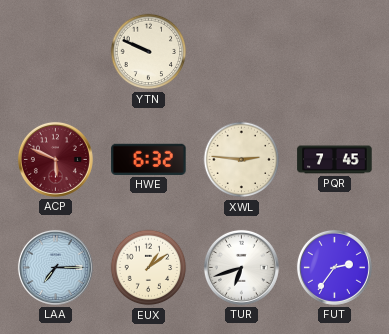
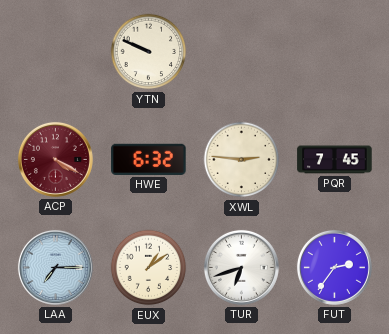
ACP: 5:49 -> 4:20
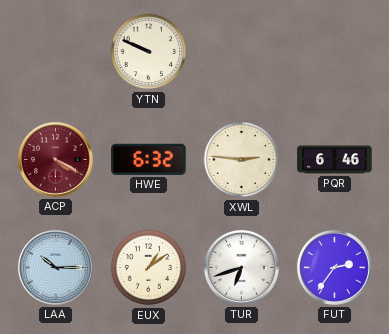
PQR: 7:45 -> 6:46
LAA: 7:15 -> 10:15
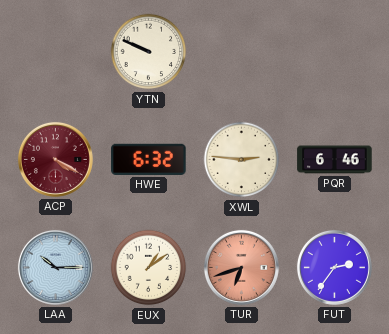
TUR dial: white -> salmon
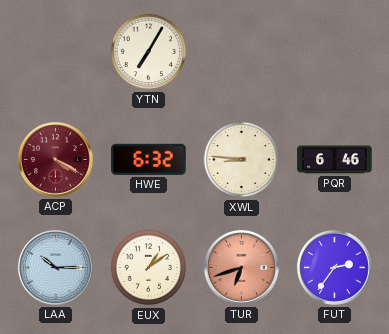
YTN: 9:49 -> 7:05
XWL: 2:46 -> 8:46
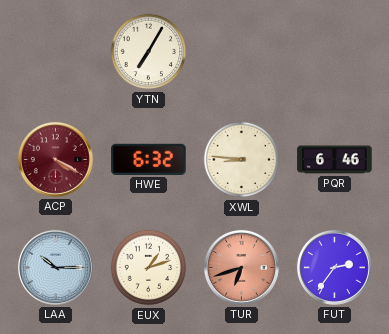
EUX: 1:09 -> 1:12
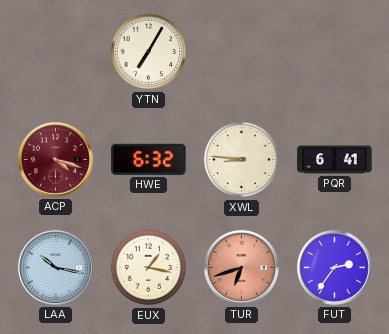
ACP: 4:20 -> 4:18
PQR: 6:46 -> 6:41
LAA: 10:15 -> 10:17
EUX: 1:12 -> 1:17
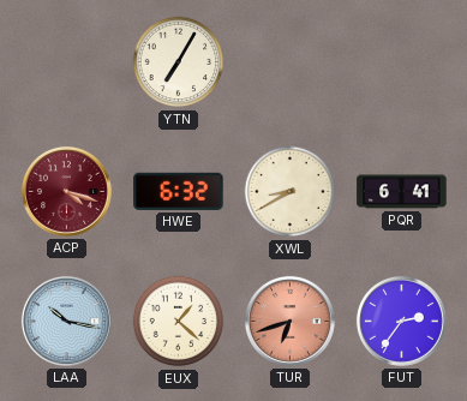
XWL: 8:46 -> 8:40
EUX: 1:17 -> 1:22
